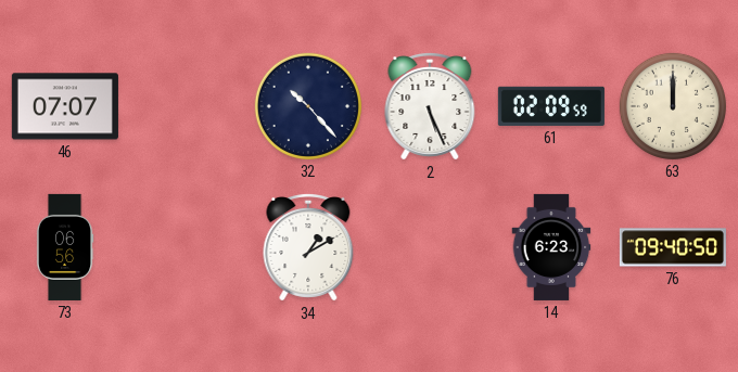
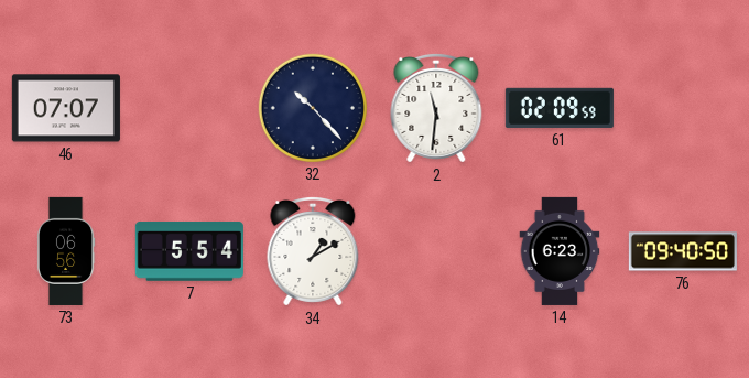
2: 5:26 -> 11:31
63: 12:00 -> none
7: none -> 5:54
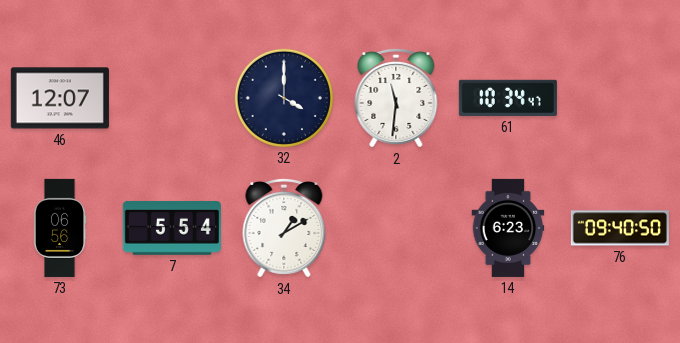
46: 07:07 -> 12:07
32: 10:23 -> 4:00
61: 02:09 -> 10:34
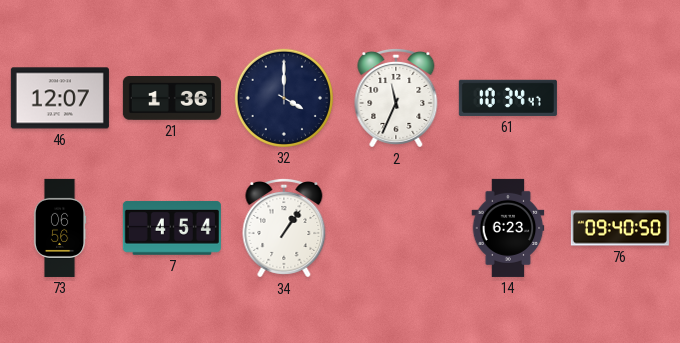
21: none -> 1:36
2: 11:31 -> 11:34
7: 5:54 -> 4:54
34: 1:10 -> 1:06
